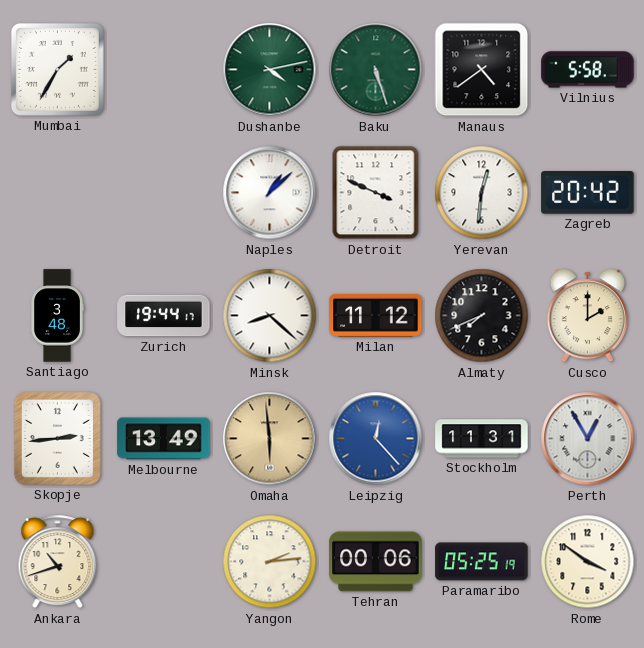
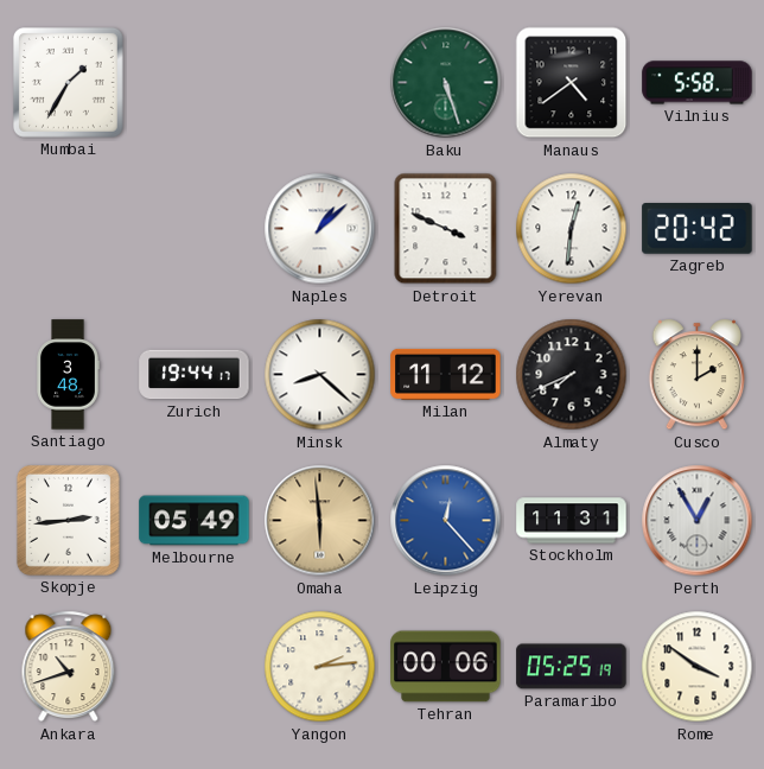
Dushanbe: 4:13 -> none
Melbourne: 13:49 -> 05:49
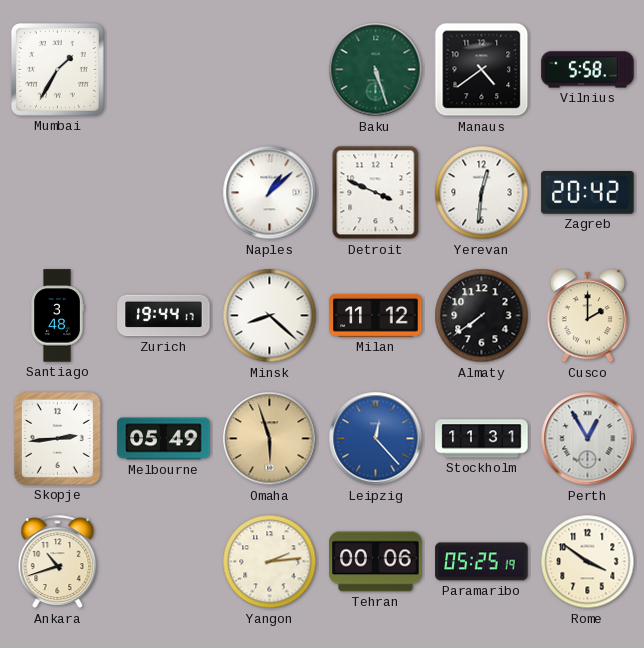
Almaty: 7:41 -> 7:39
Omaha: 5:59 -> 5:57
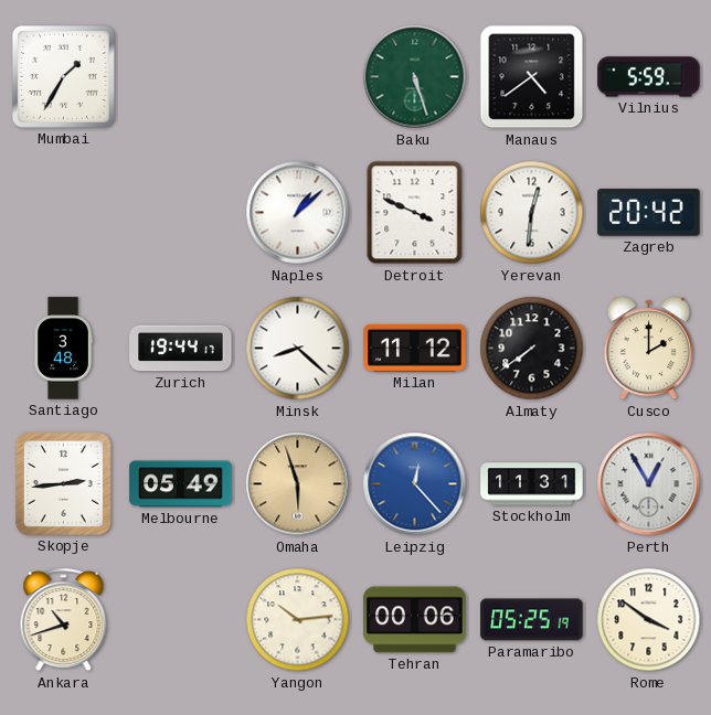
Vilnius: 5:58 -> 5:59
Yangon: 2:14 -> 10:14
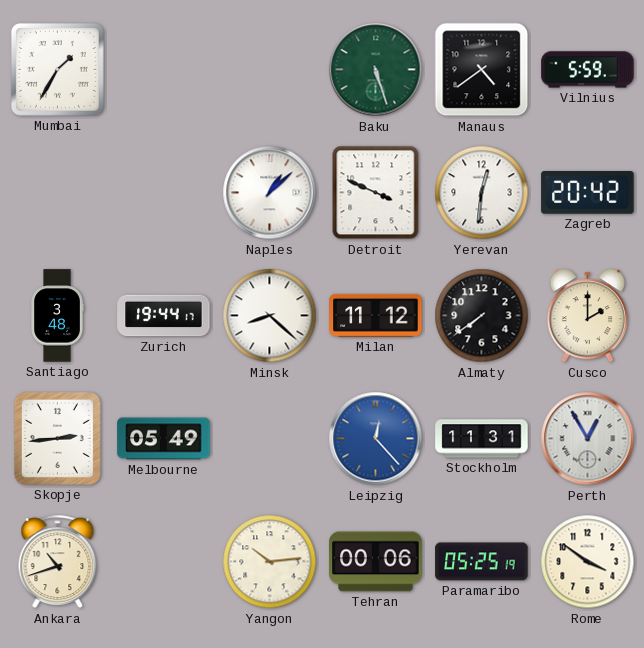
Omaha: 5:57 -> none
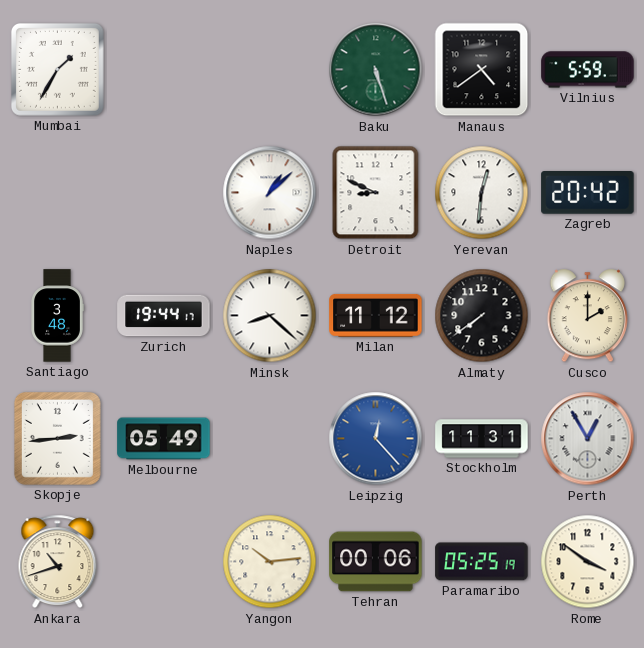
Detroit: 3:49 -> 8:49
